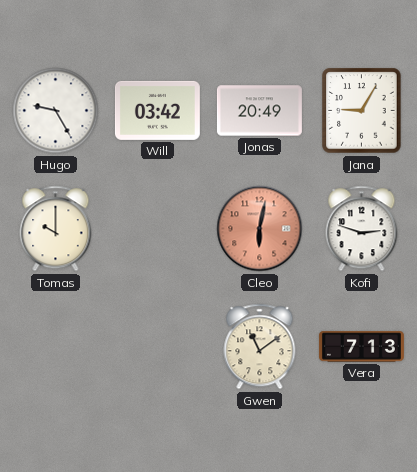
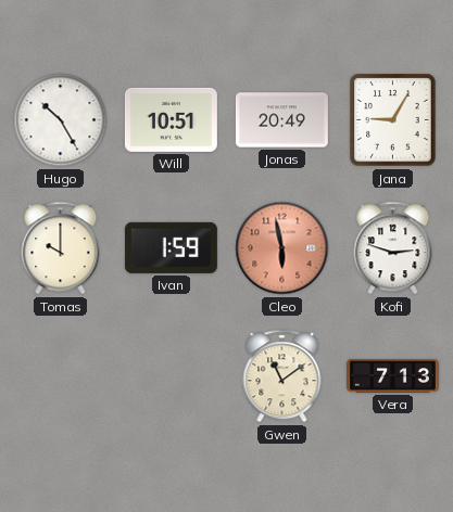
Hugo: 9:25 -> 10:25
Will: 03:42 -> 10:51
Ivan: none -> 1:59
Cleo: 6:02 -> 5:58
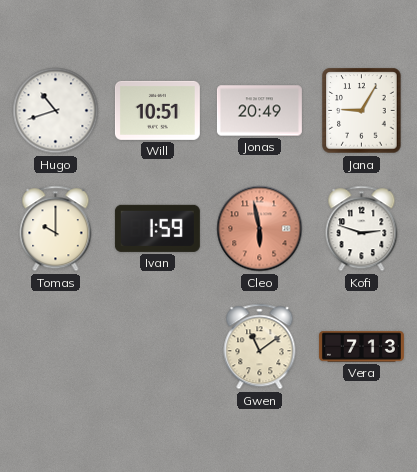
Hugo: 10:25 -> 10:42
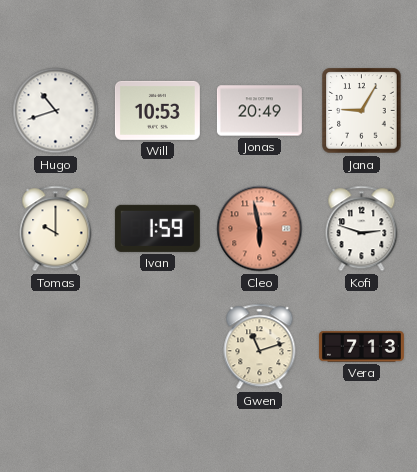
Will: 10:51 -> 10:53
Gwen: 11:09 -> 11:12
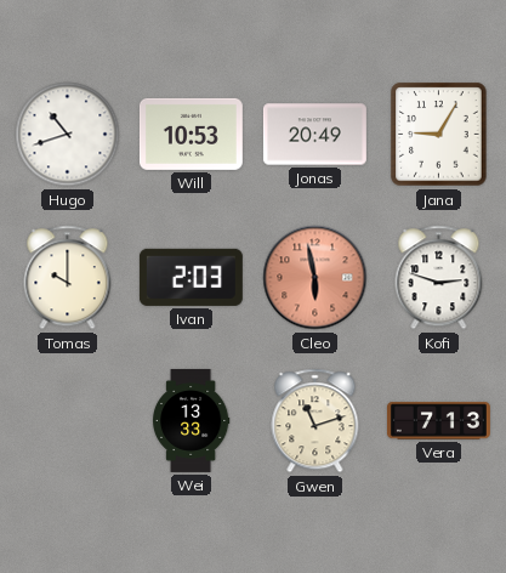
Ivan: 1:59 -> 2:03
Wei: none -> 13:33
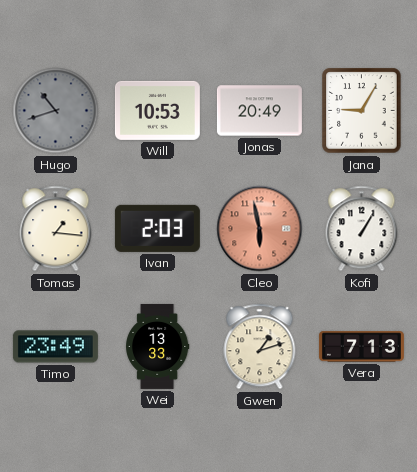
Hugo dial: white -> grey
Tomas: 10:00 -> 1:16
Kofi: 2:48 -> 1:05
Timo: none -> 23:49
Gwen: 11:12 -> 1:12
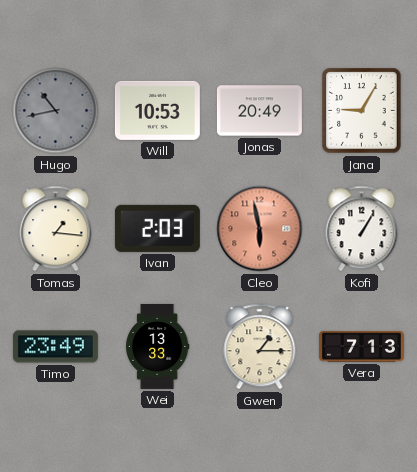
Hugo: 10:42 -> 10:43
Gwen: 1:12 -> 1:15
